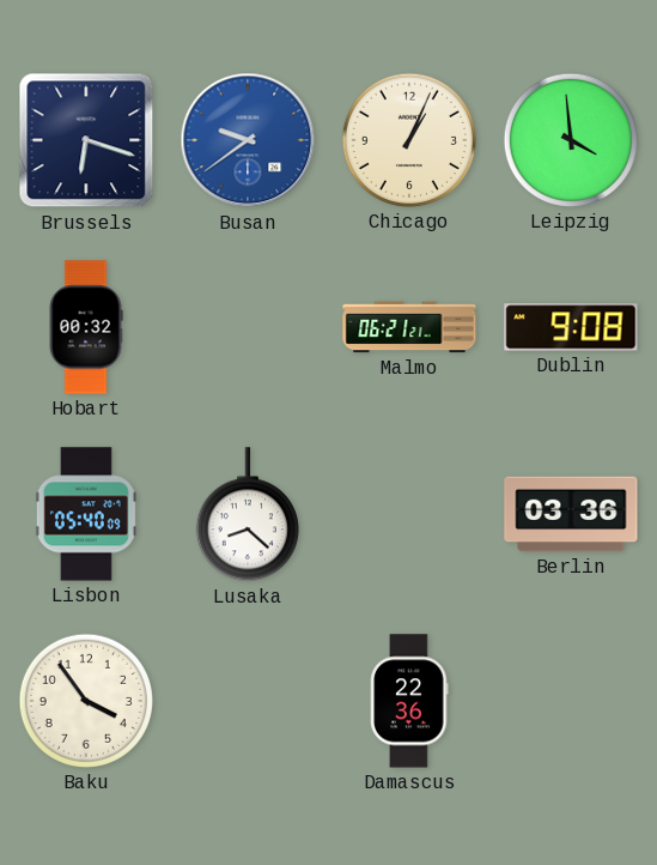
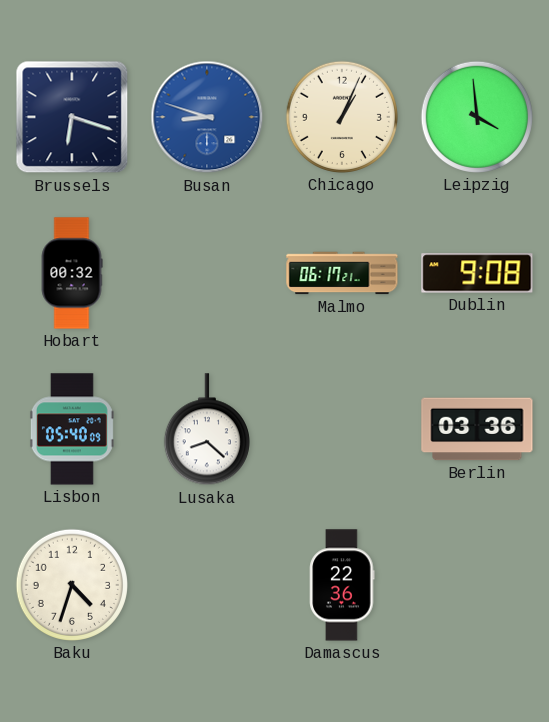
Busan: 9:39 -> 8:48
Malmo: 06:21 -> 06:17
Baku: 3:54 -> 4:33
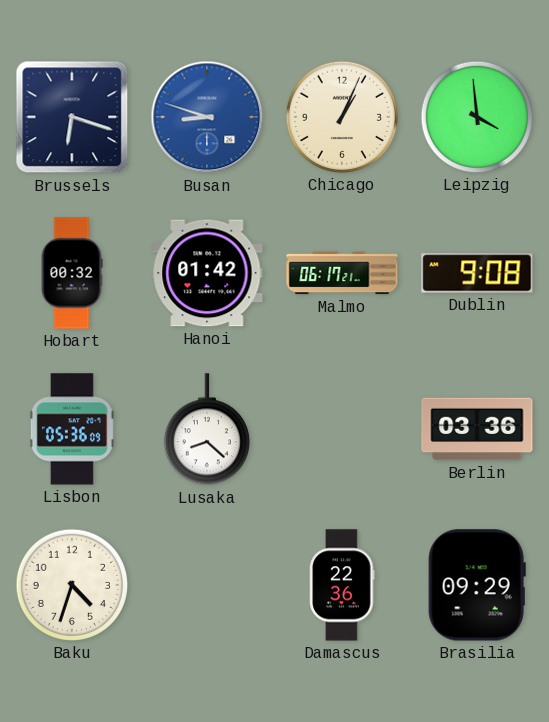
Hanoi: none -> 01:42
Lisbon: 05:40 -> 05:36
Brasilia: none -> 09:29
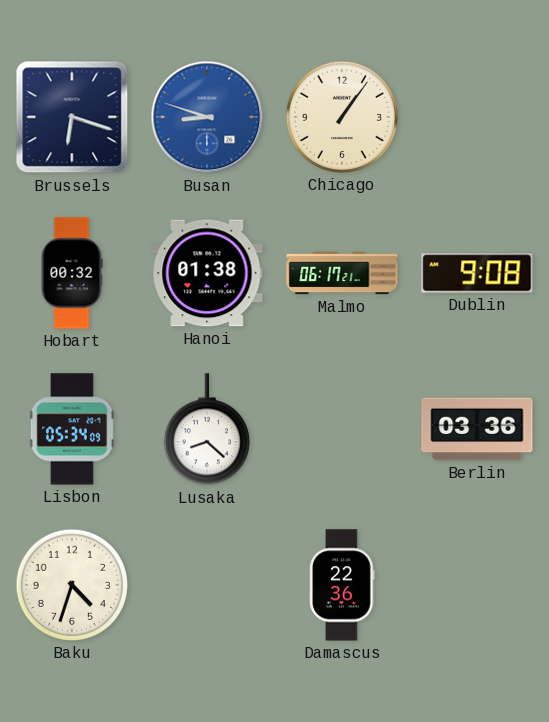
Chicago: 1:04 -> 1:06
Leipzig: 3:59 -> none
Hanoi: 01:42 -> 01:38
Lisbon: 05:36 -> 05:34
Brasilia: 09:29 -> none
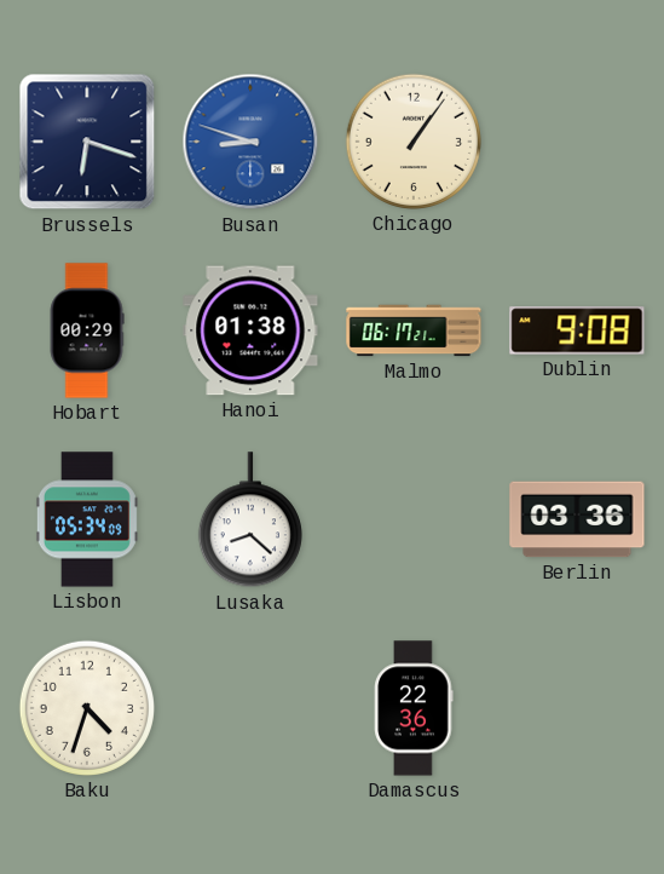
Hobart: 00:32 -> 00:29
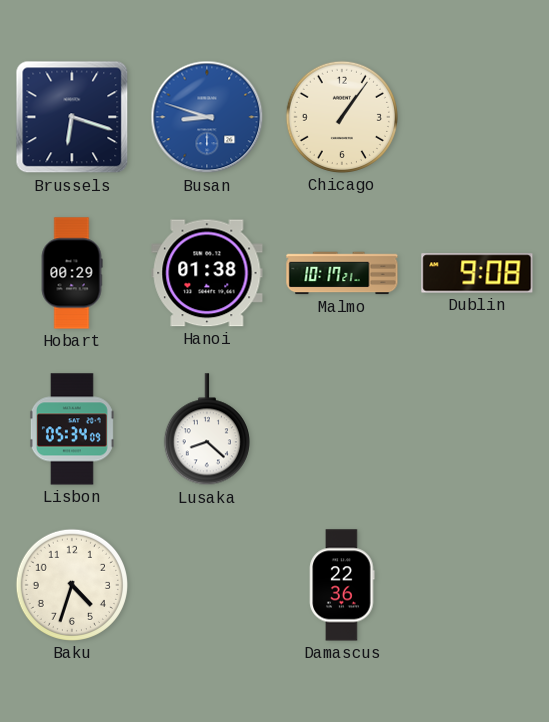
Malmo: 06:17 -> 10:17
Berlin: 03:36 -> none
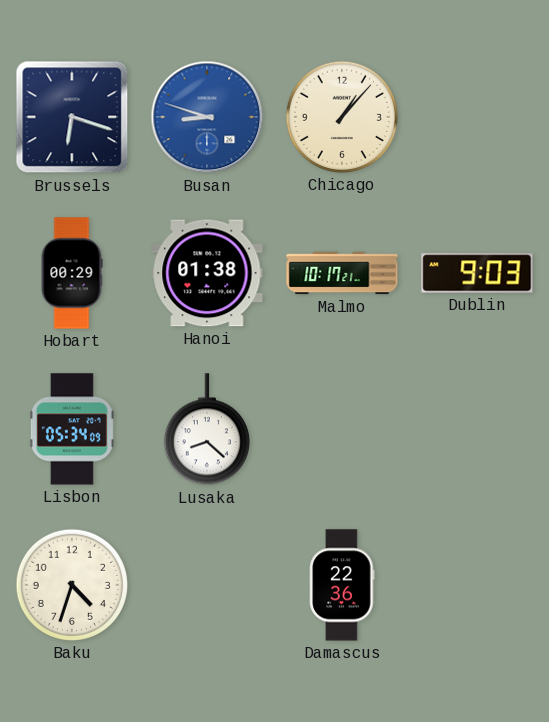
Chicago: 1:06 -> 1:07
Dublin: 9:08 -> 9:03
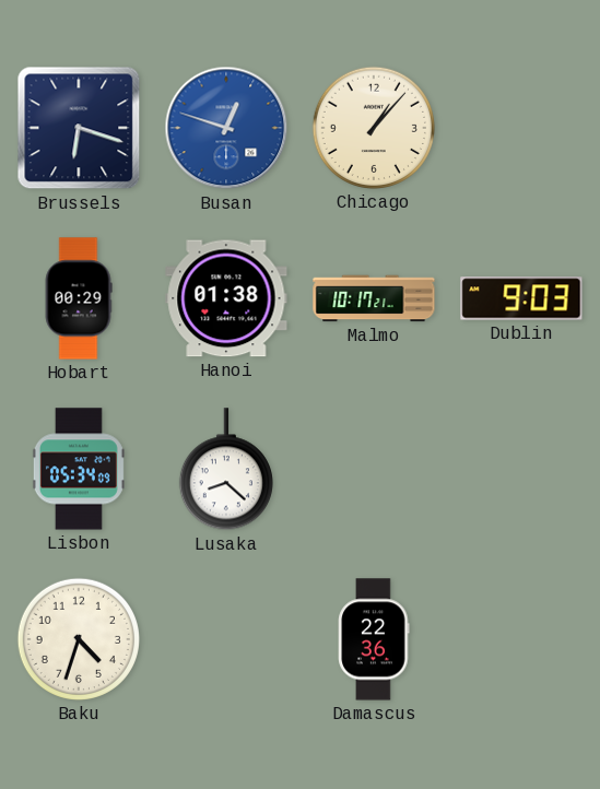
Busan: 8:48 -> 12:48
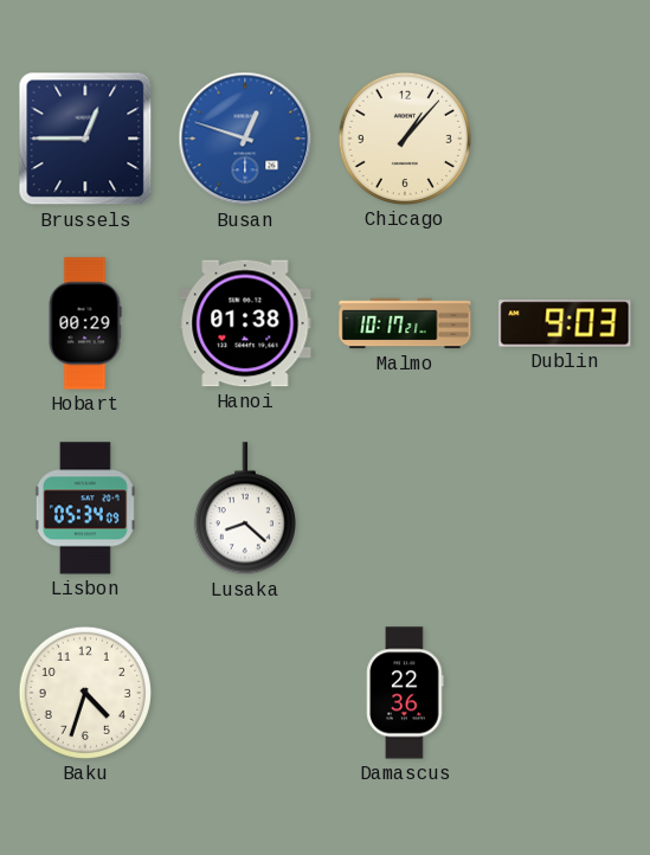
Brussels: 6:18 -> 12:45
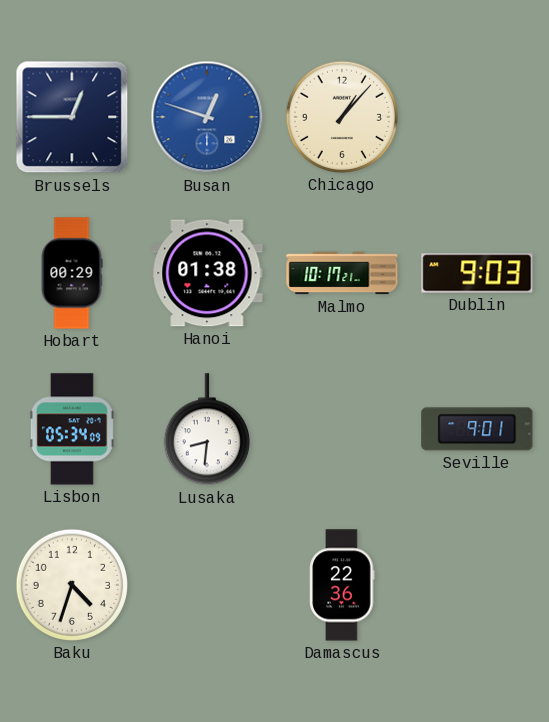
Lusaka: 8:22 -> 8:31
Seville: none -> 9:01
